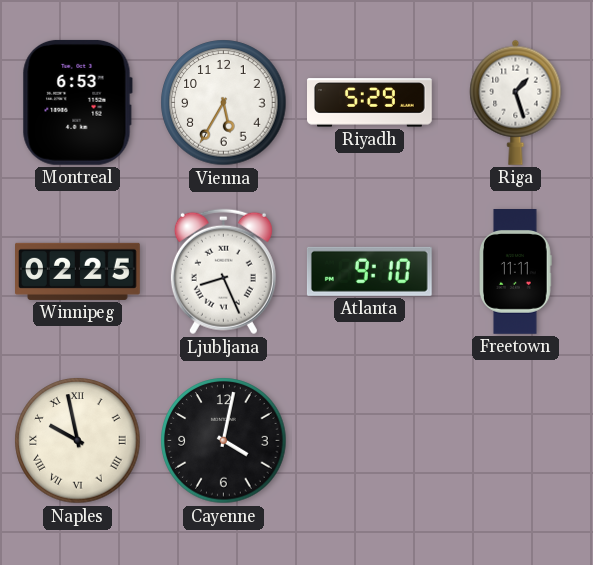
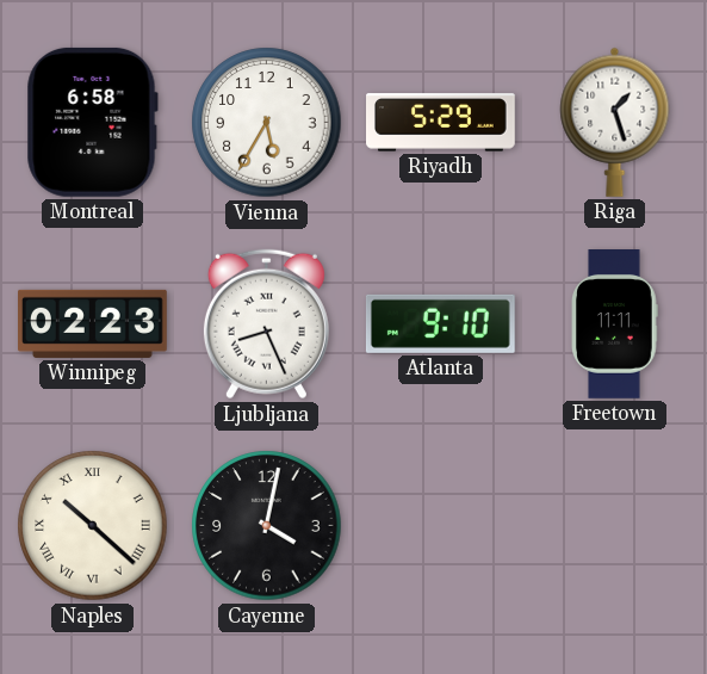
Montreal: 6:53 -> 6:58
Winnipeg: 02:25 -> 02:23
Naples: 9:58 -> 10:22
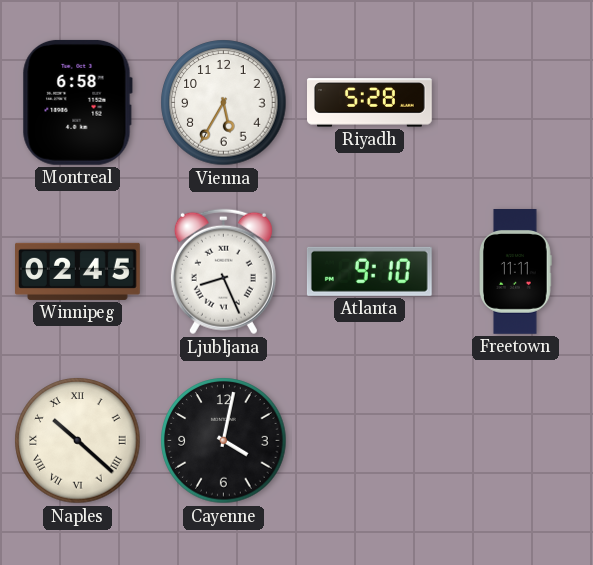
Riyadh: 5:29 -> 5:28
Riga: 1:27 -> none
Winnipeg: 02:23 -> 02:45
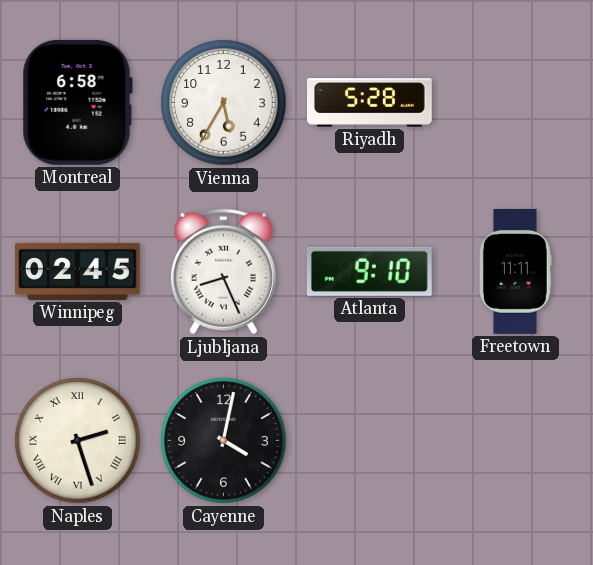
Naples: 10:22 -> 2:27
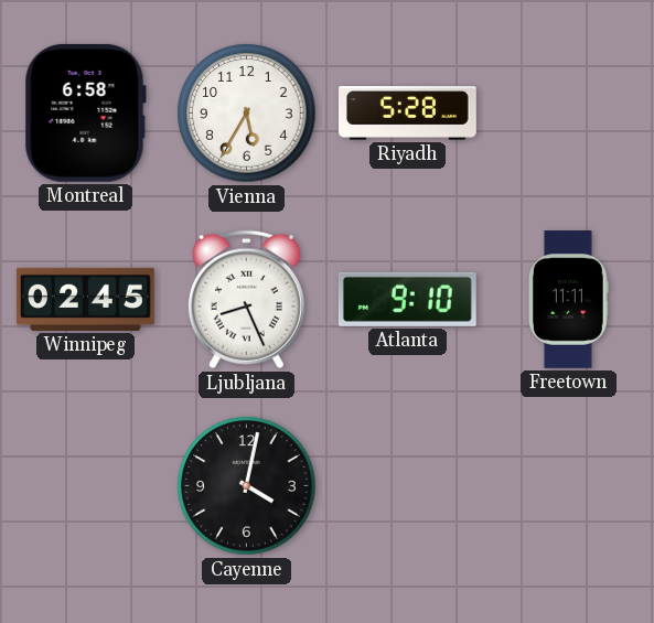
Naples: 2:27 -> none
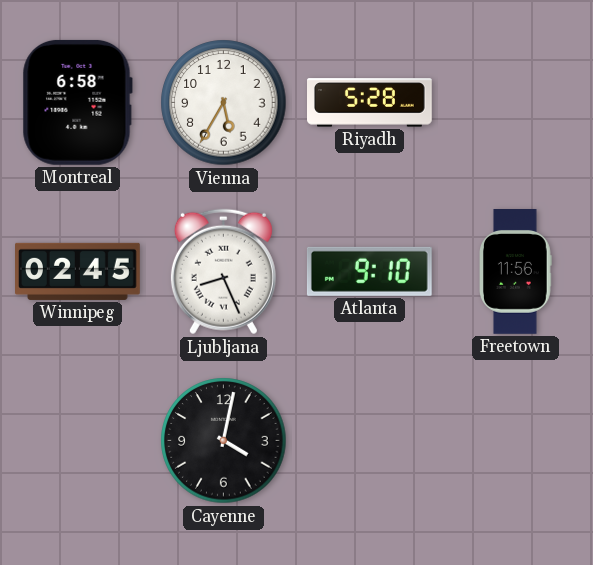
Freetown: 11:11 -> 11:56
